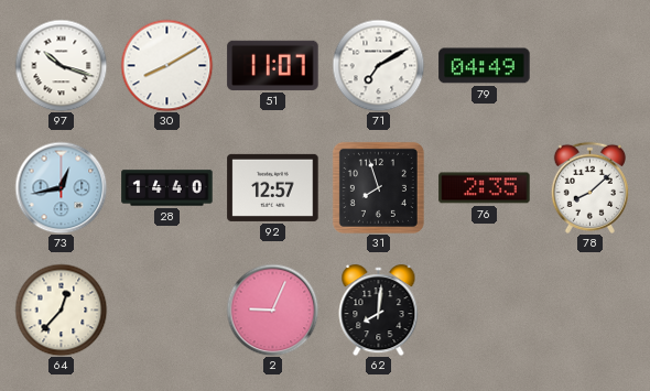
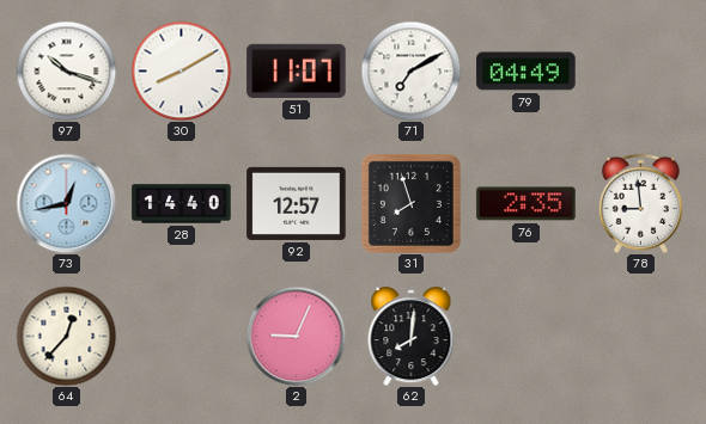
78: 8:08 -> 8:59
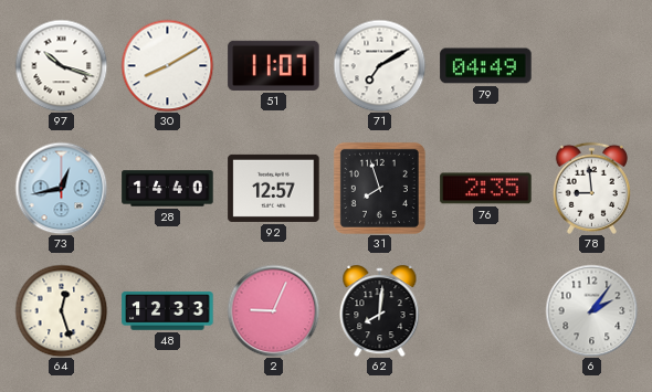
64: 12:37 -> 12:27
48: none -> 12:33
6: none -> 2:06
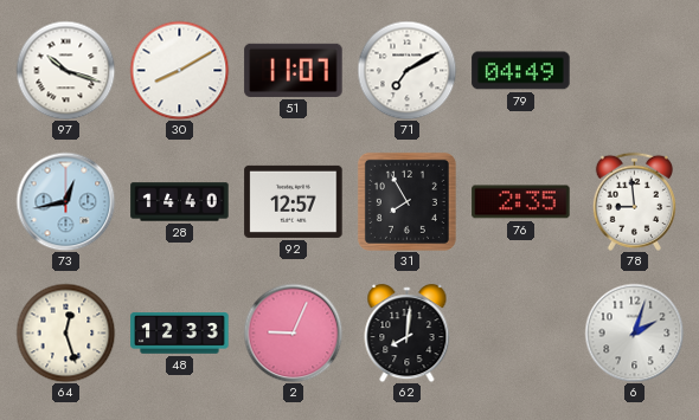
31: 7:57 -> 7:55
6: 2:06 -> 2:03
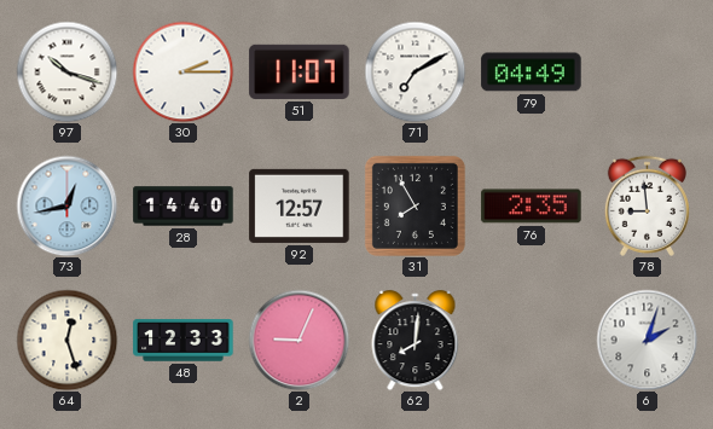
30: 8:10 -> 2:15
